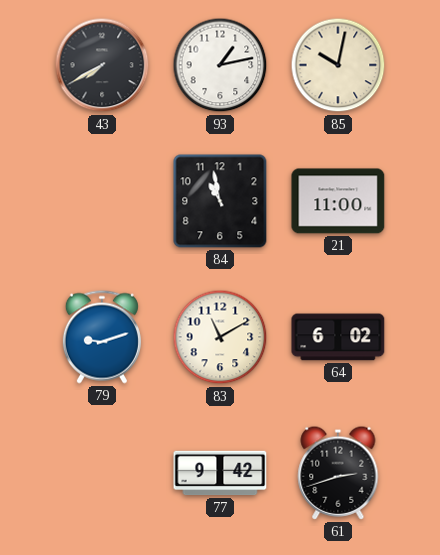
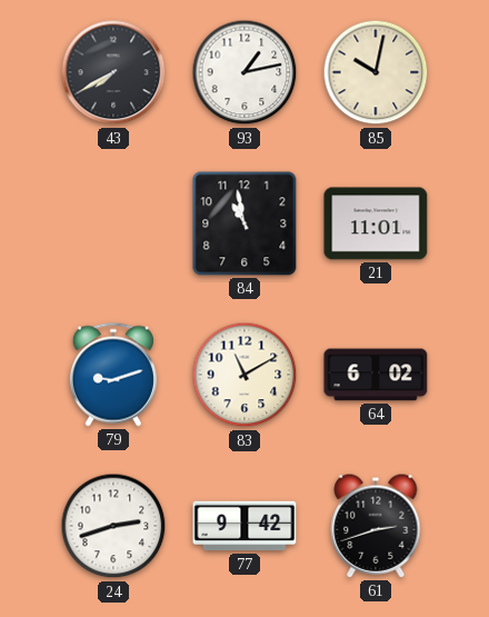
21: 11:00 -> 11:01
24: none -> 2:42
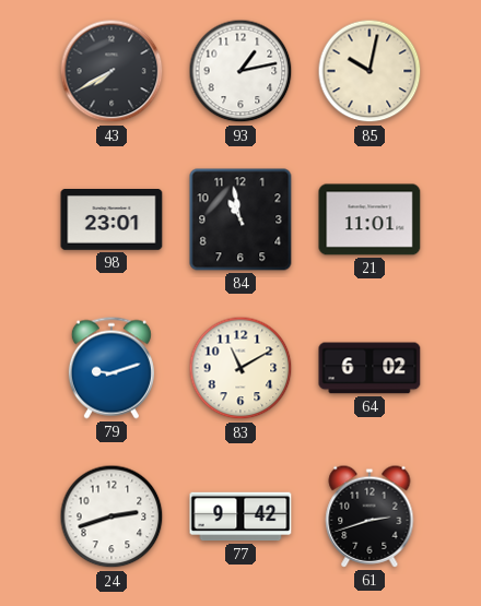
98: none -> 23:01
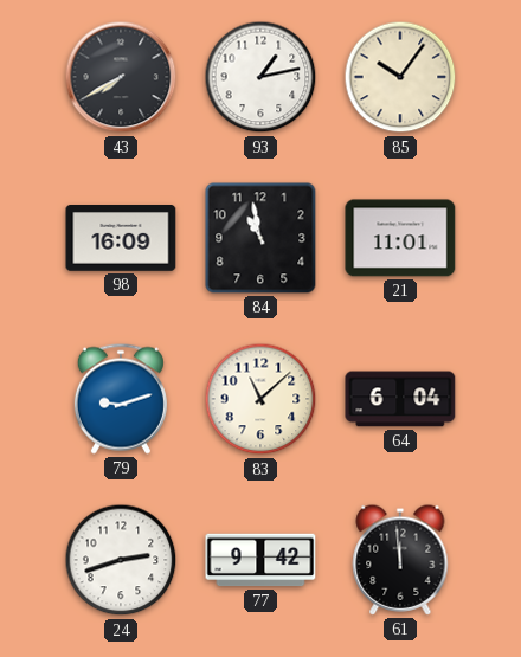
85: 10:02 -> 10:06
98: 23:01 -> 16:09
83: 11:10 -> 11:08
64: 6:02 -> 6:04
61: 2:42 -> 11:59
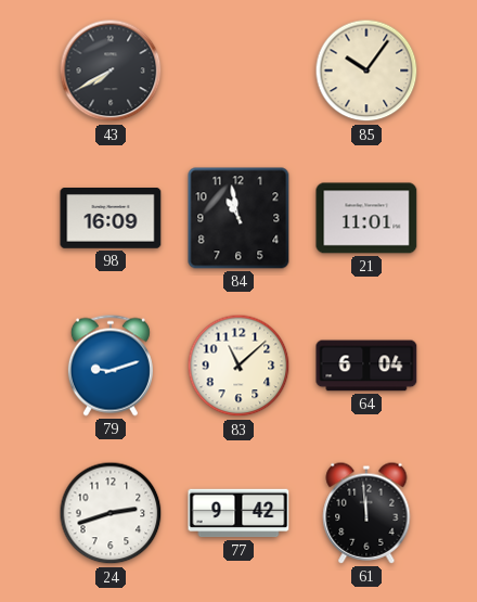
93: 1:13 -> none
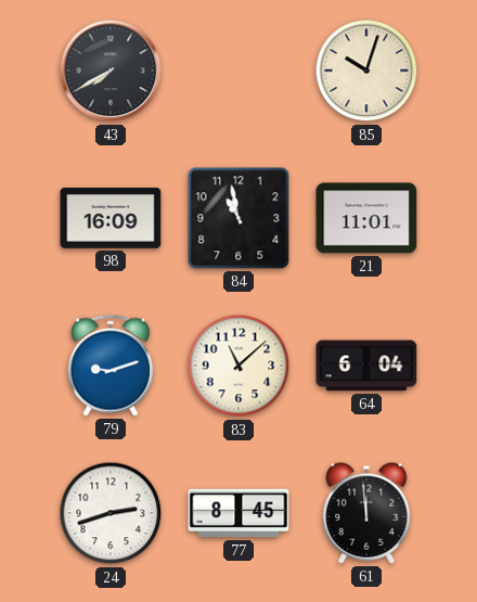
85: 10:06 -> 10:03
77: 9:42 -> 8:45
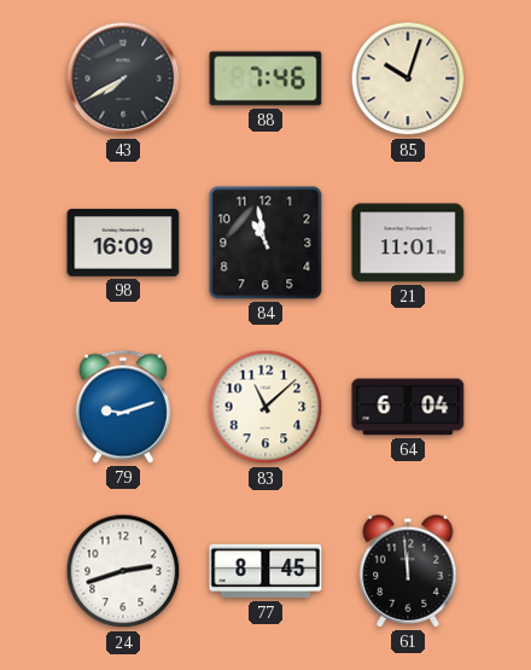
88: none -> 7:46
